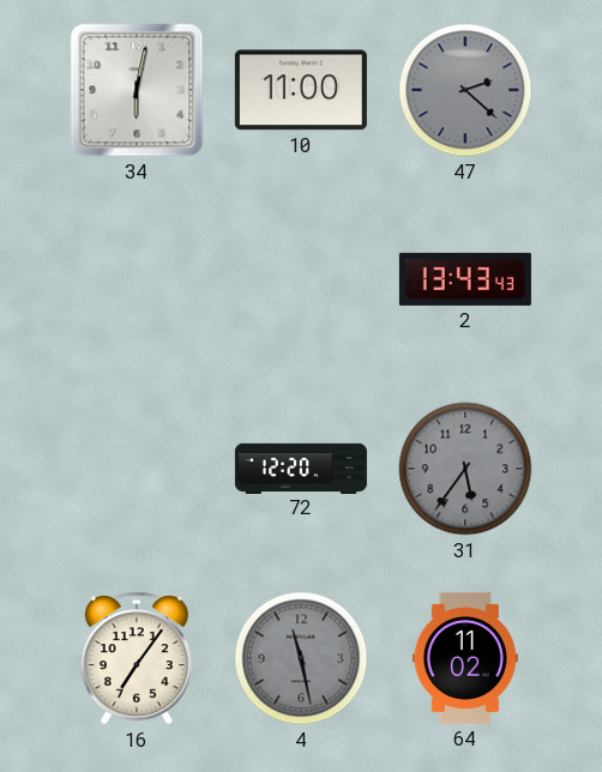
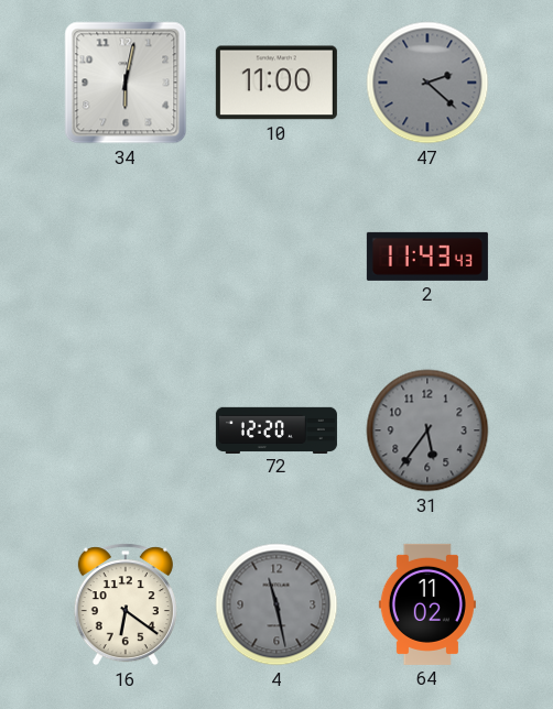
2: 13:43 -> 11:43
16: 7:06 -> 6:21
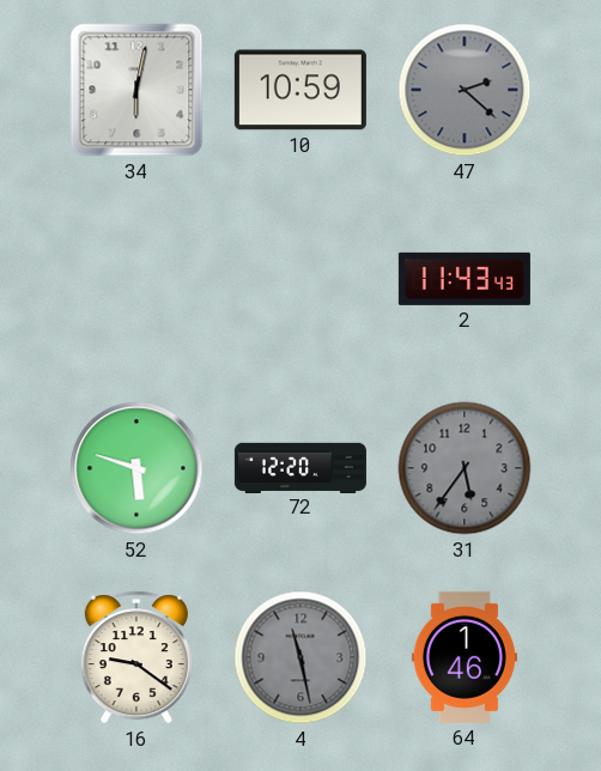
10: 11:00 -> 10:59
52: none -> 5:48
16: 6:21 -> 9:21
64: 11:02 -> 1:46
